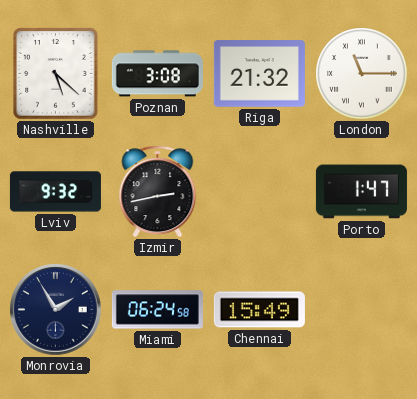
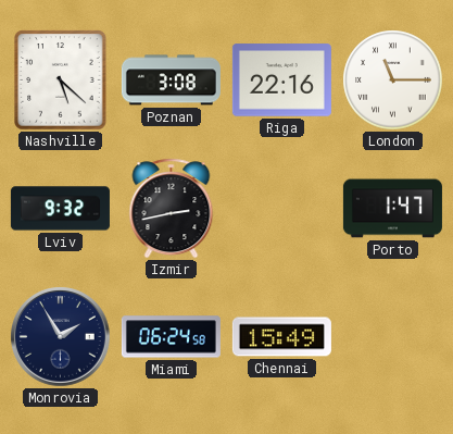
Riga: 21:32 -> 22:16
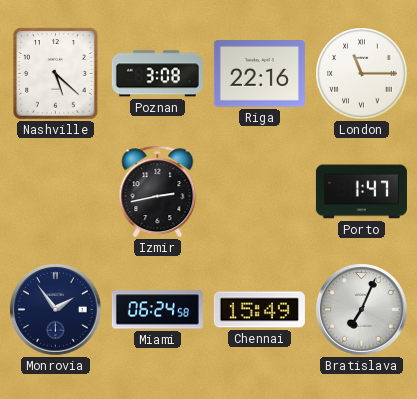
Lviv: 9:32 -> none
Monrovia: 1:55 -> 1:54
Bratislava: none -> 7:04
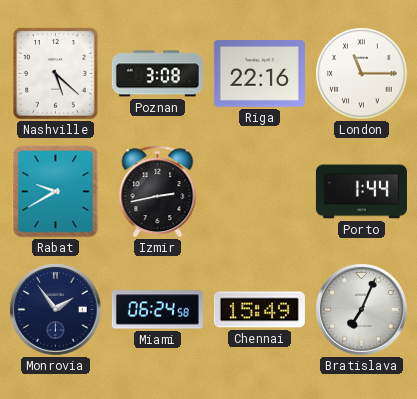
Rabat: none -> 9:40
Porto: 1:47 -> 1:44
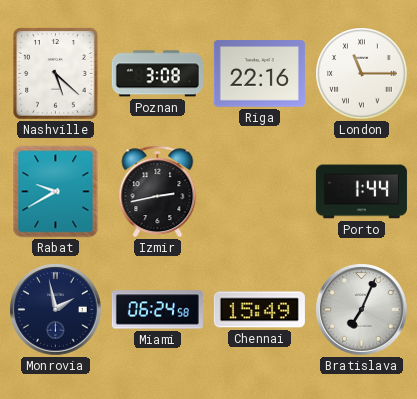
Monrovia: 1:54 -> 1:58
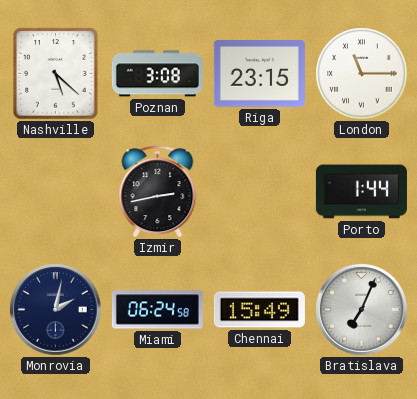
Riga: 22:16 -> 23:15
Rabat: 9:40 -> none
Monrovia: 1:58 -> 2:02
